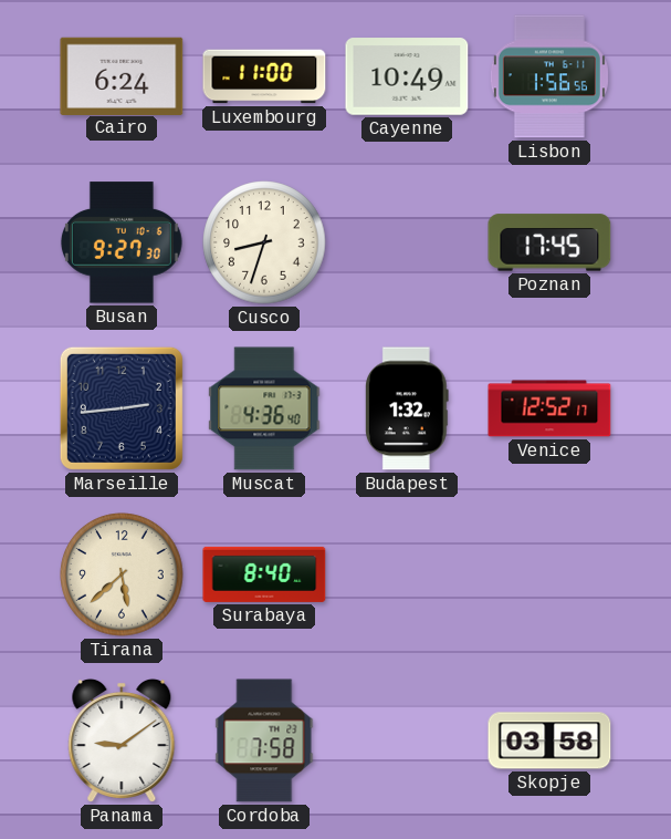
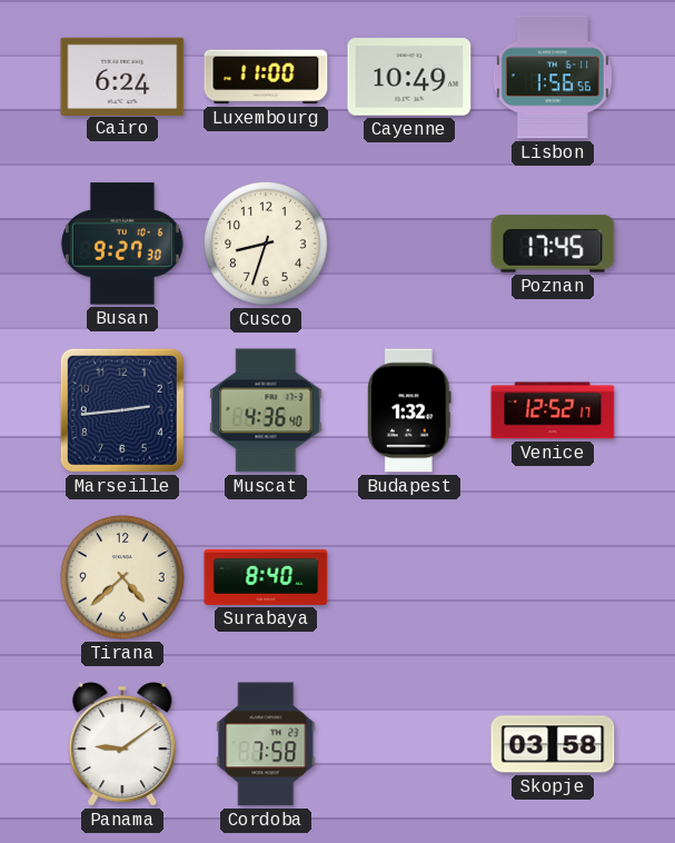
Tirana: 5:38 -> 4:38
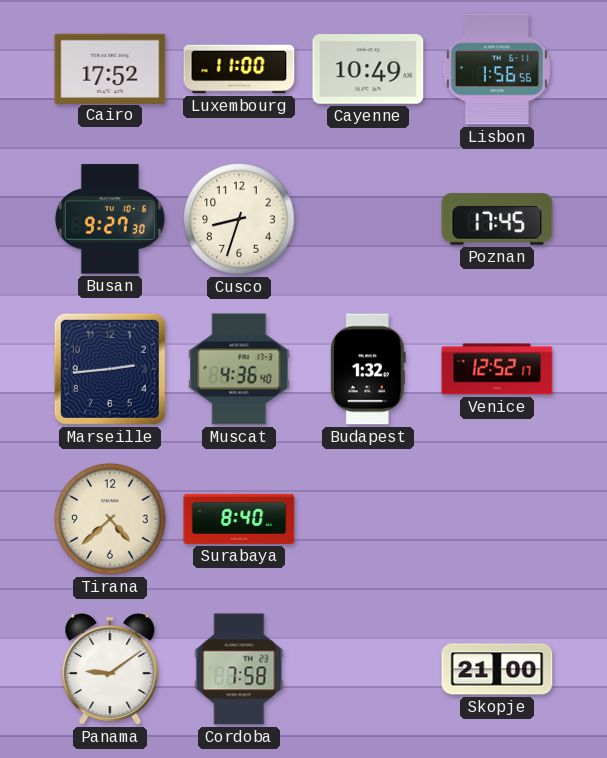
Cairo: 6:24 -> 17:52
Skopje: 03:58 -> 21:00
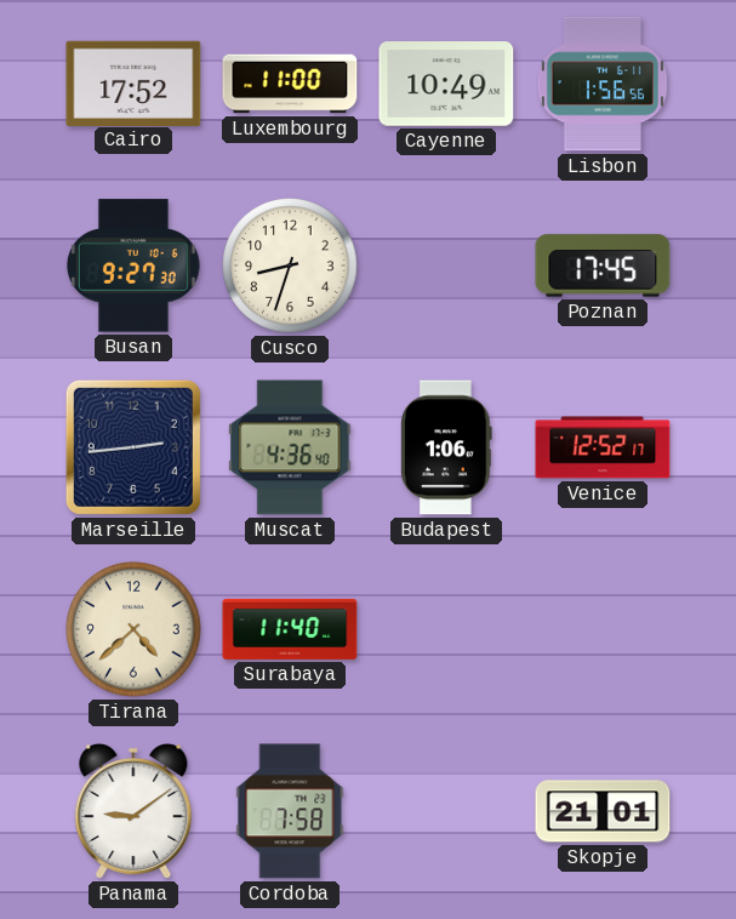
Budapest: 1:32 -> 1:06
Surabaya: 8:40 -> 11:40
Skopje: 21:00 -> 21:01
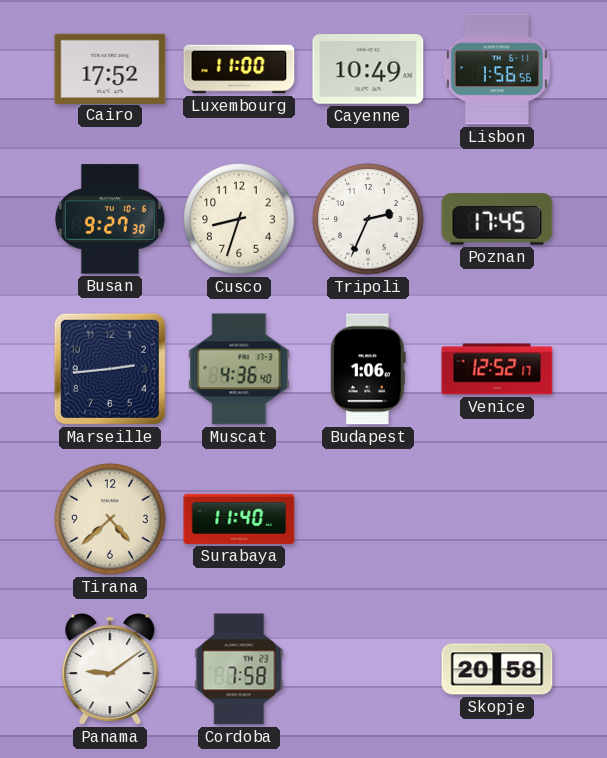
Tripoli: none -> 2:34
Skopje: 21:01 -> 20:58
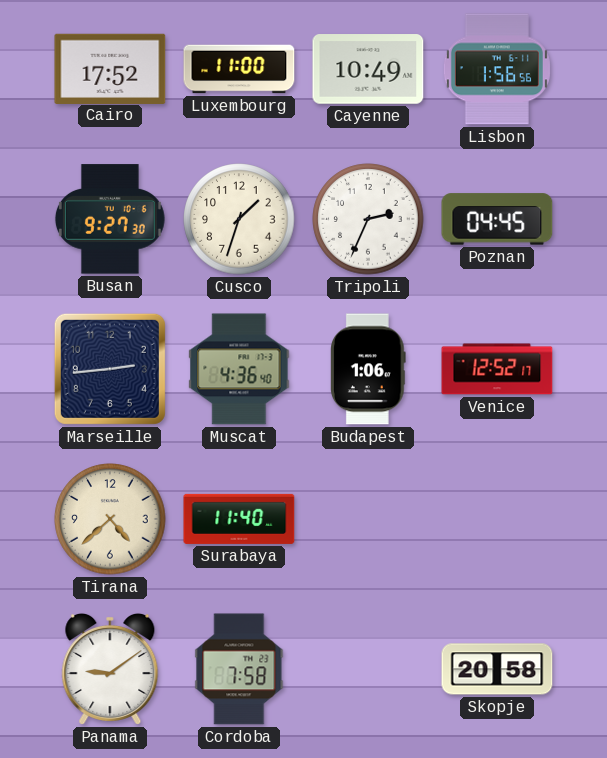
Cusco: 8:33 -> 1:33
Poznan: 17:45 -> 04:45
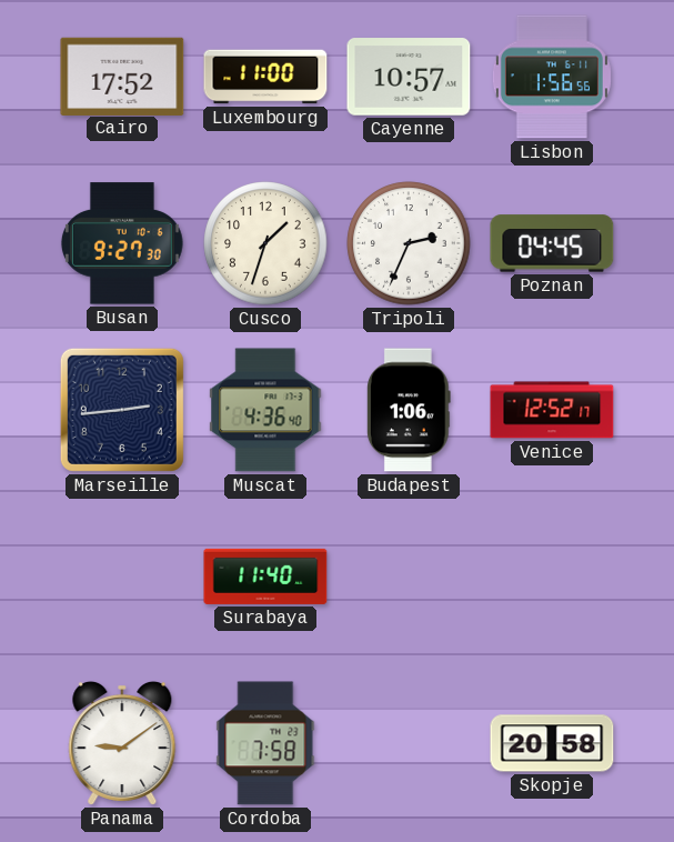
Cayenne: 10:49 -> 10:57
Tirana: 4:38 -> none
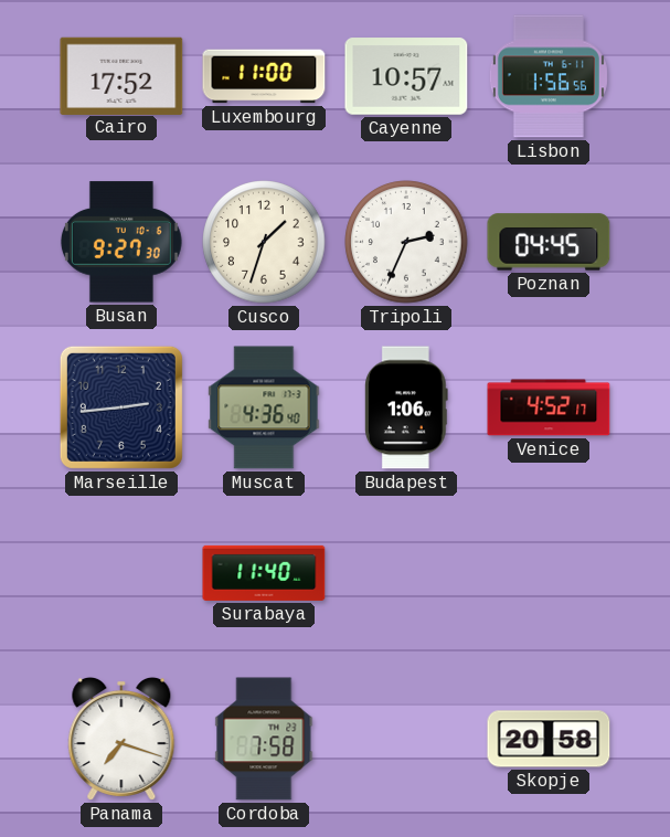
Venice: 12:52 -> 4:52
Panama: 9:09 -> 7:18
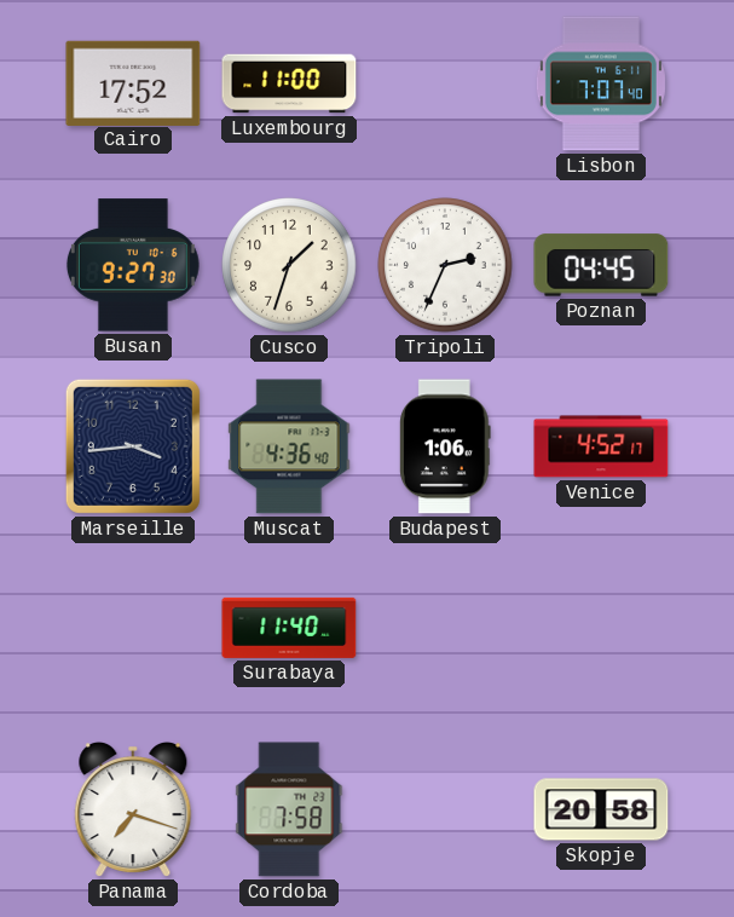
Cayenne: 10:57 -> none
Lisbon: 1:56 -> 7:07
Marseille: 2:44 -> 3:44
